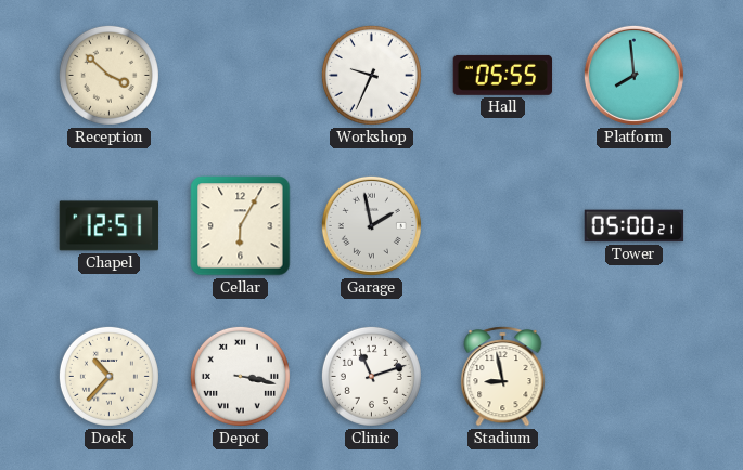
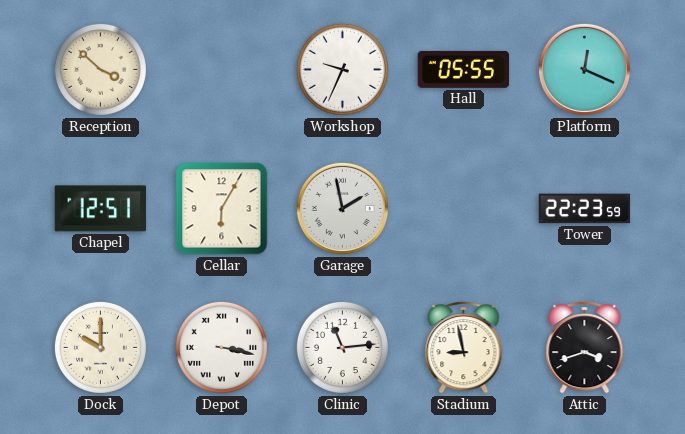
Platform: 7:59 -> 12:19
Tower: 05:00 -> 22:23
Dock: 10:37 -> 10:00
Clinic: 11:12 -> 11:14
Attic: none -> 3:42
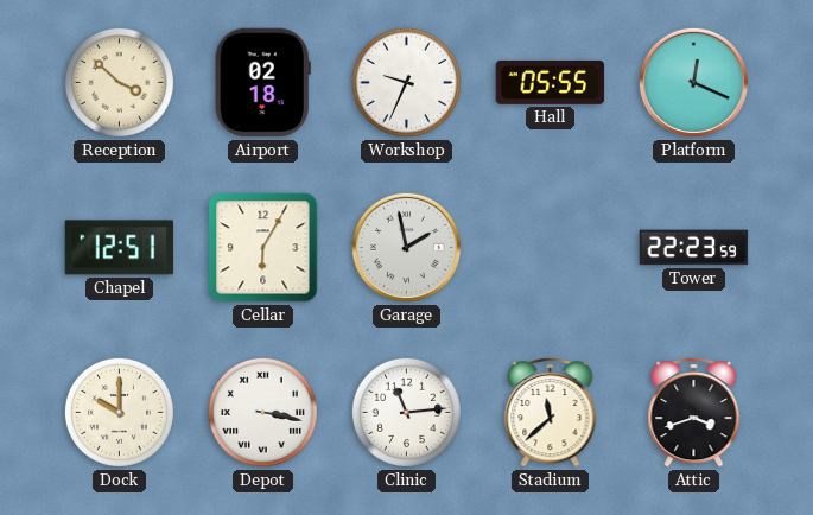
Airport: none -> 02:18
Stadium: 8:58 -> 11:38
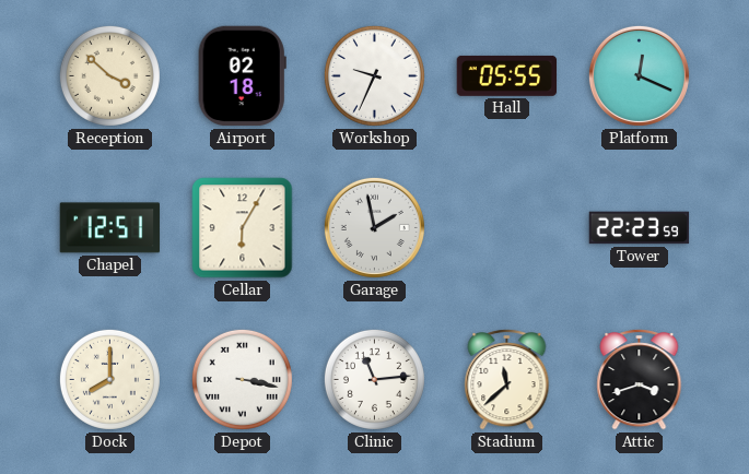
Dock: 10:00 -> 8:00
